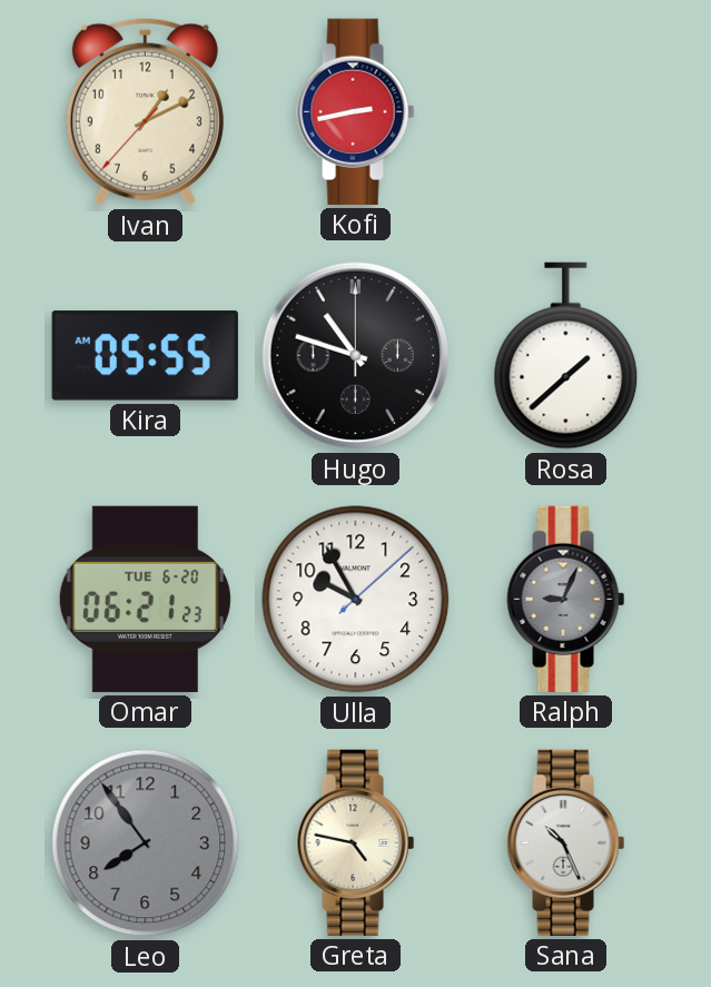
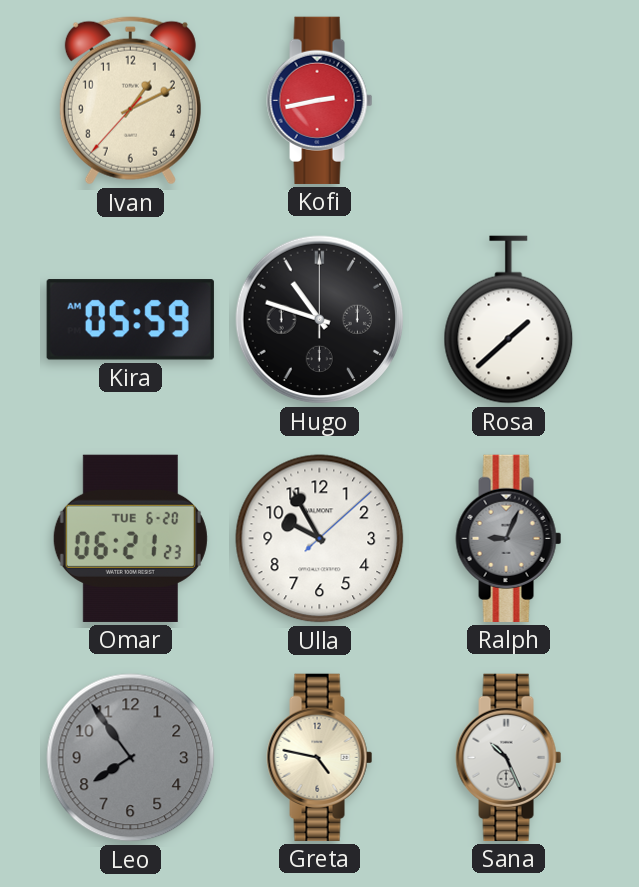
Kira: 05:55 -> 05:59
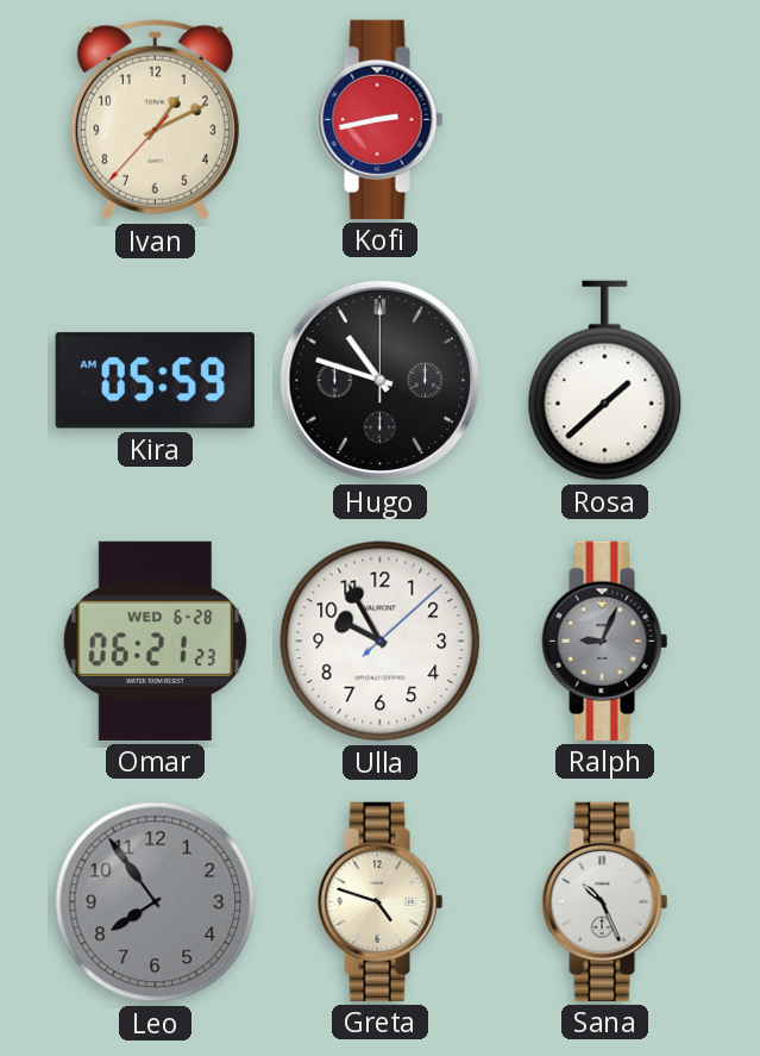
Omar date: TUE 6-20 -> WED 6-28
Greta: 4:47 -> 4:48
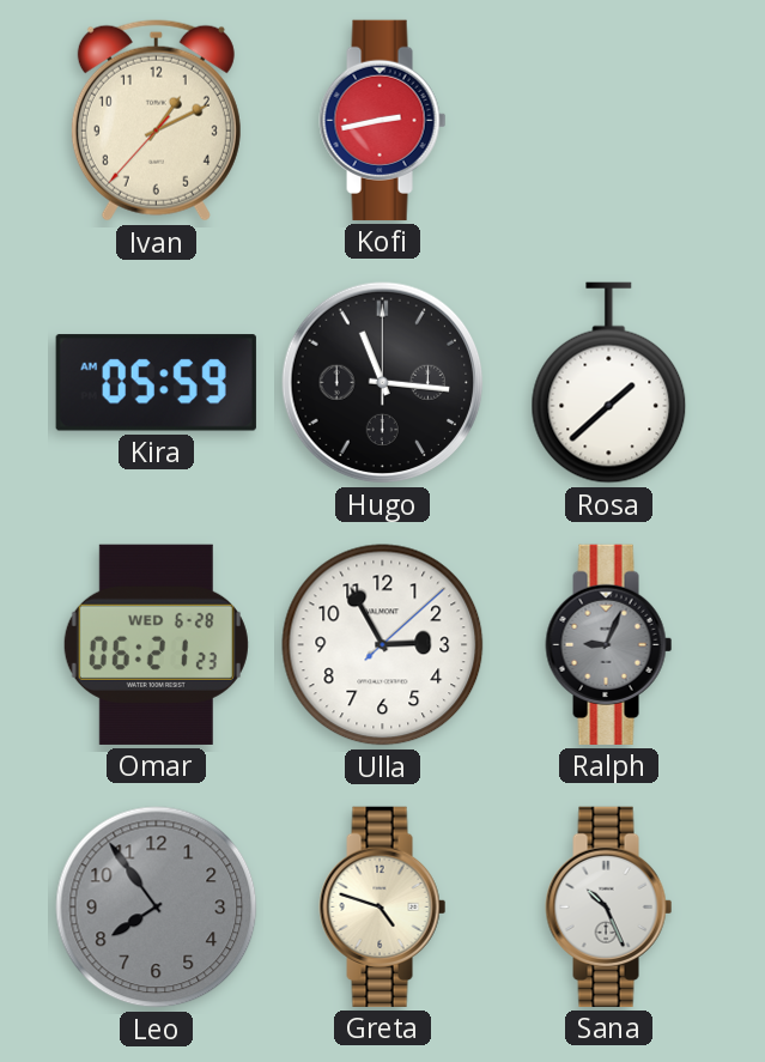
Hugo: 10:48 -> 11:16
Ulla: 9:55 -> 2:55
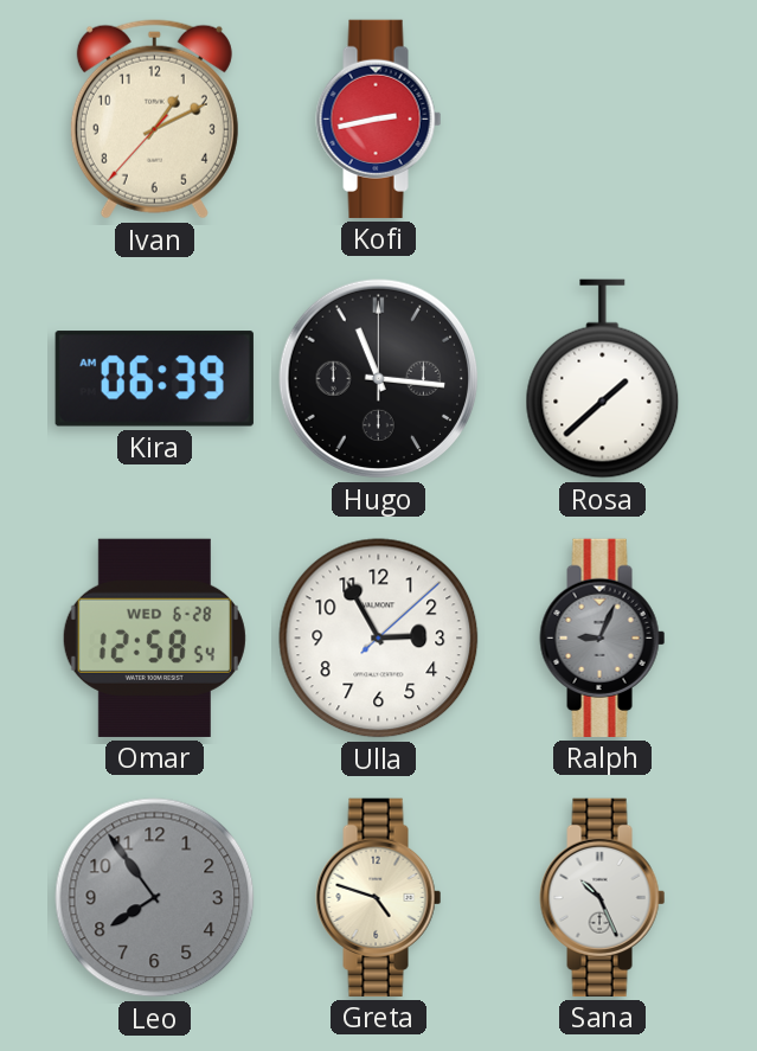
Kira: 05:59 -> 06:39
Omar: 06:21 -> 12:58
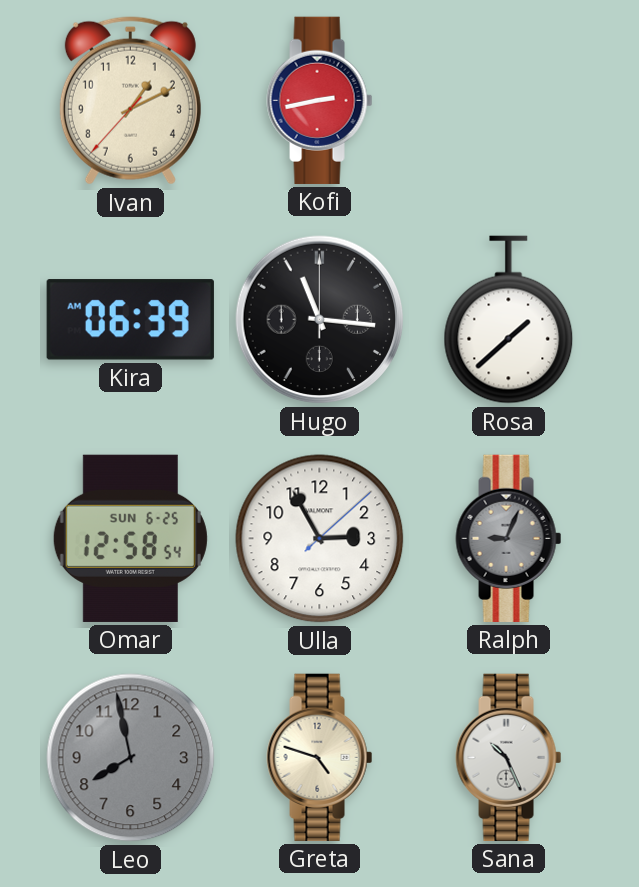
Omar date: WED 6-28 -> SUN 6-25
Leo: 7:54 -> 7:58
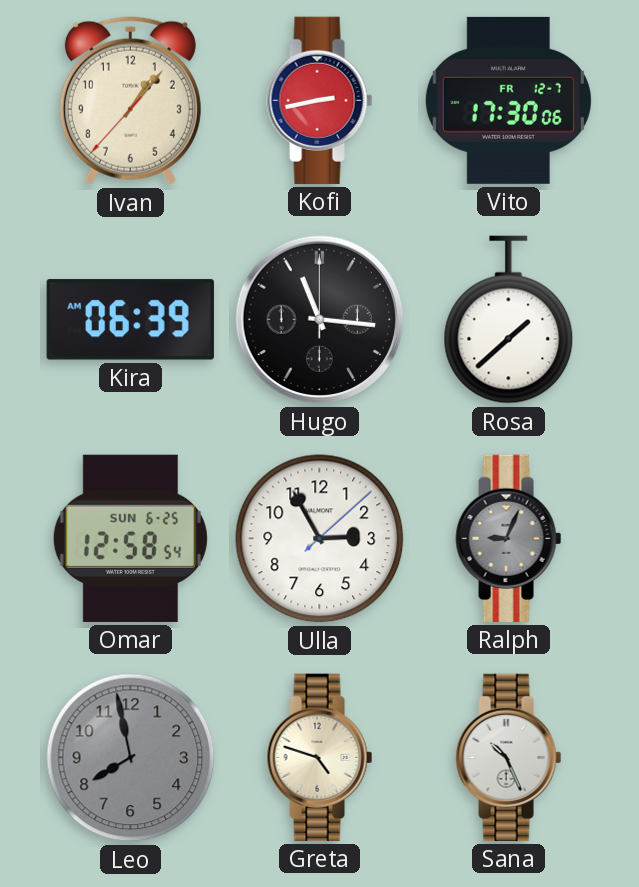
Ivan: 1:10 -> 1:06
Vito: none -> 17:30
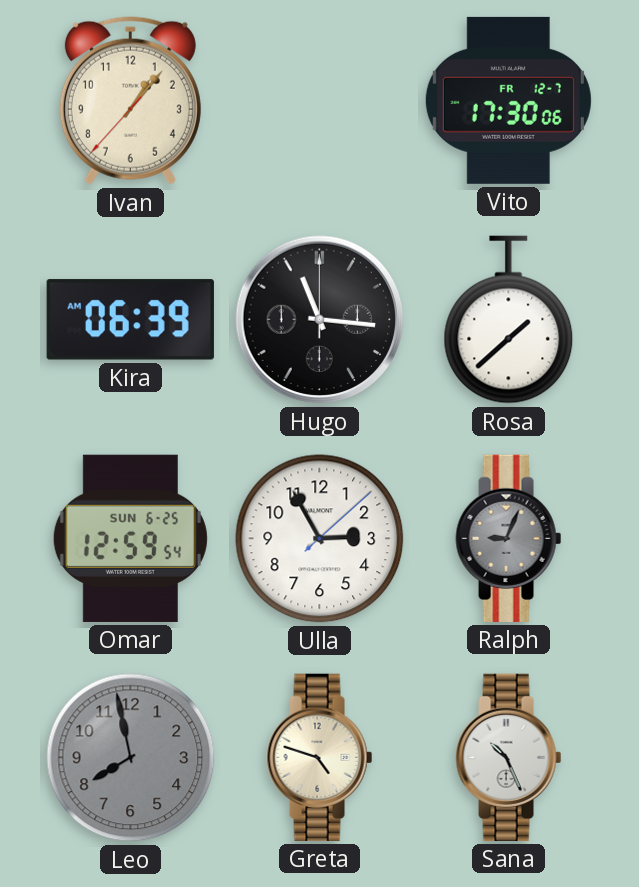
Kofi: 2:43 -> none
Omar: 12:58 -> 12:59
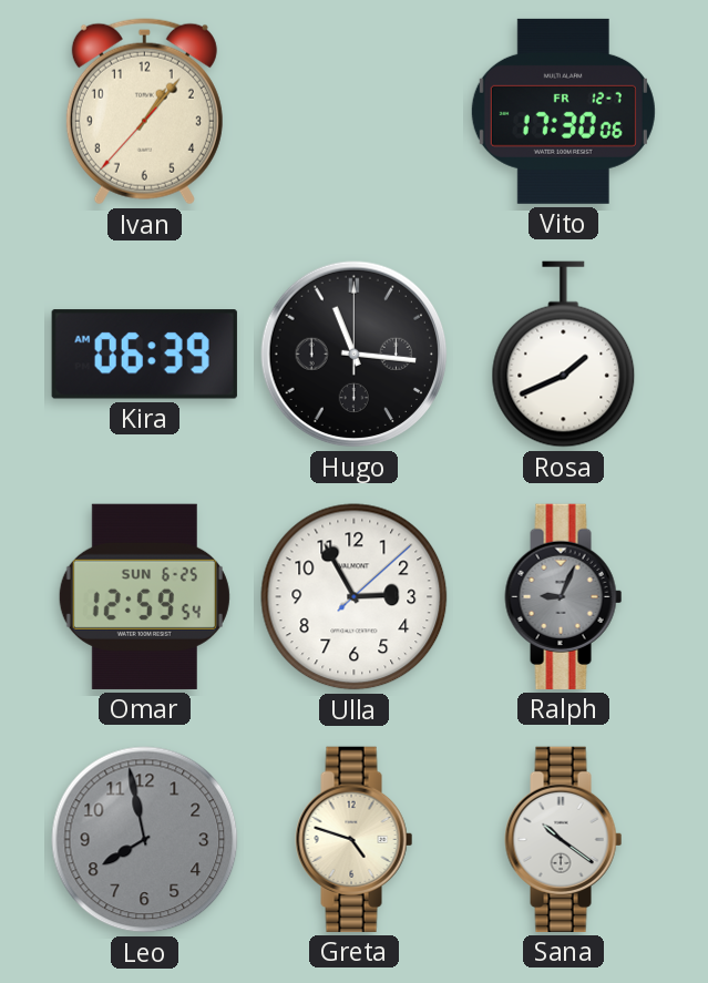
Rosa: 1:38 -> 1:41
Sana: 10:26 -> 10:21
